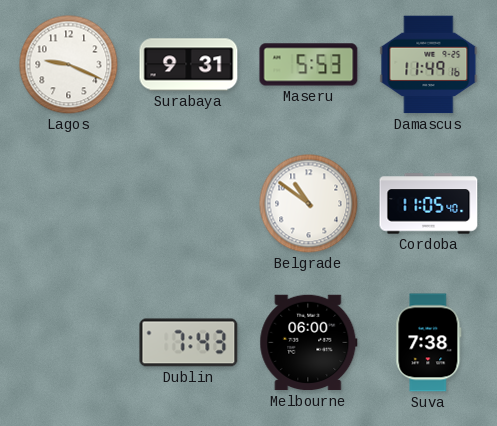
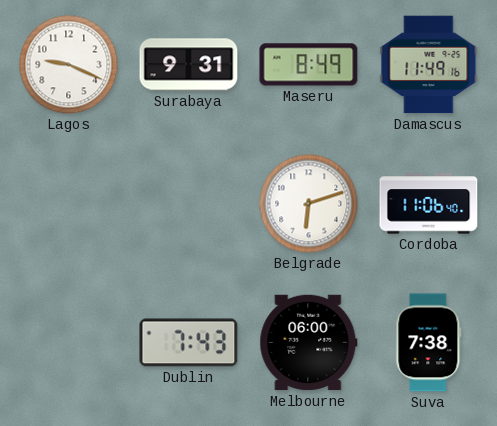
Maseru: 5:53 -> 8:49
Belgrade: 10:51 -> 6:12
Cordoba: 11:05 -> 11:06
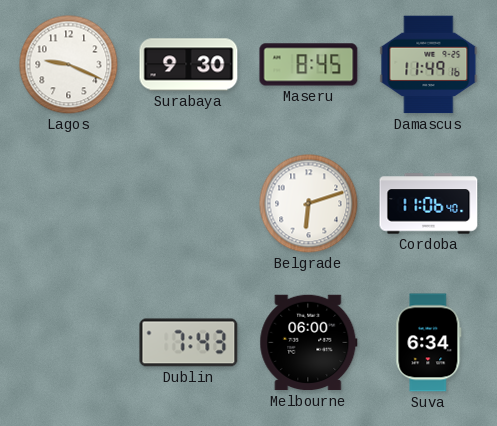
Surabaya: 9:31 -> 9:30
Maseru: 8:49 -> 8:45
Suva: 7:38 -> 6:34
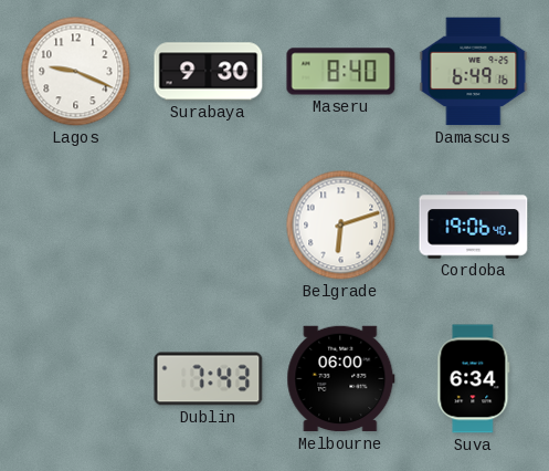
Maseru: 8:45 -> 8:40
Damascus: 11:49 -> 6:49
Cordoba: 11:06 -> 19:06
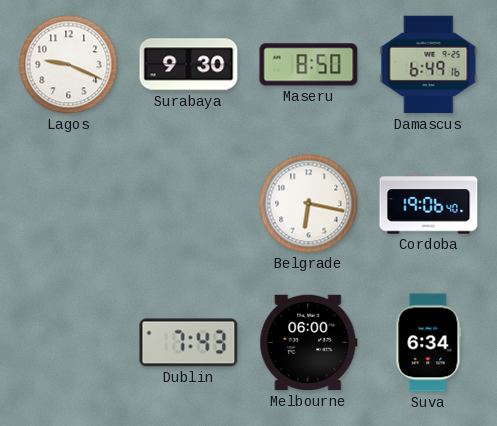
Maseru: 8:40 -> 8:50
Belgrade: 6:12 -> 6:17
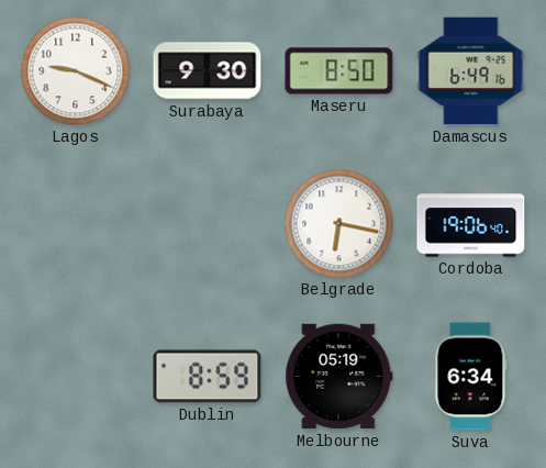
Dublin: 7:43 -> 8:59
Melbourne: 06:00 -> 05:19
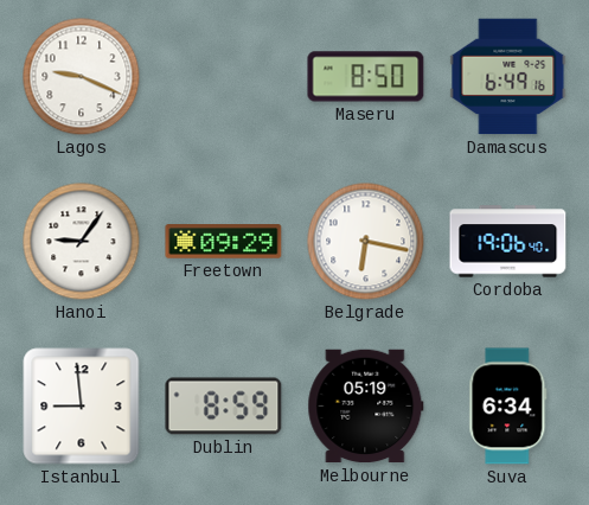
Surabaya: 9:30 -> none
Hanoi: none -> 9:06
Freetown: none -> 09:29
Istanbul: none -> 8:59
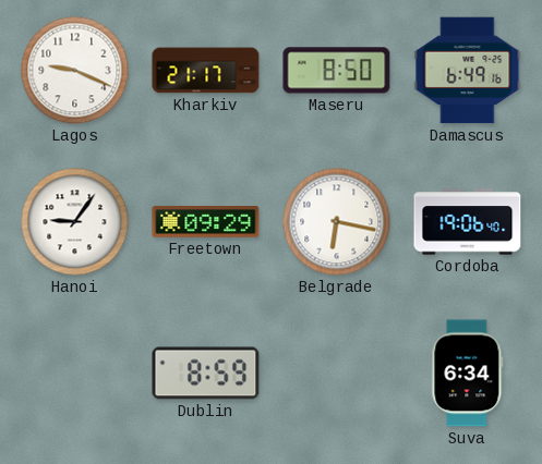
Kharkiv: none -> 21:17
Istanbul: 8:59 -> none
Melbourne: 05:19 -> none
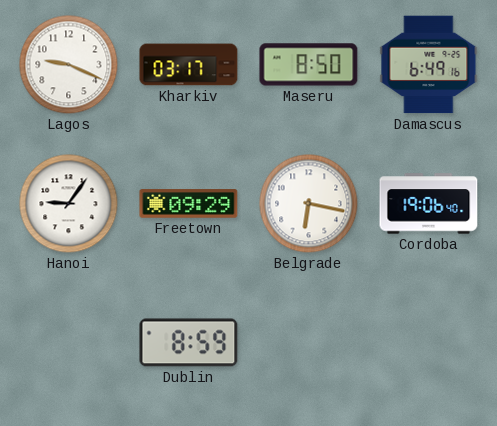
Kharkiv: 21:17 -> 03:17
Suva: 6:34 -> none
